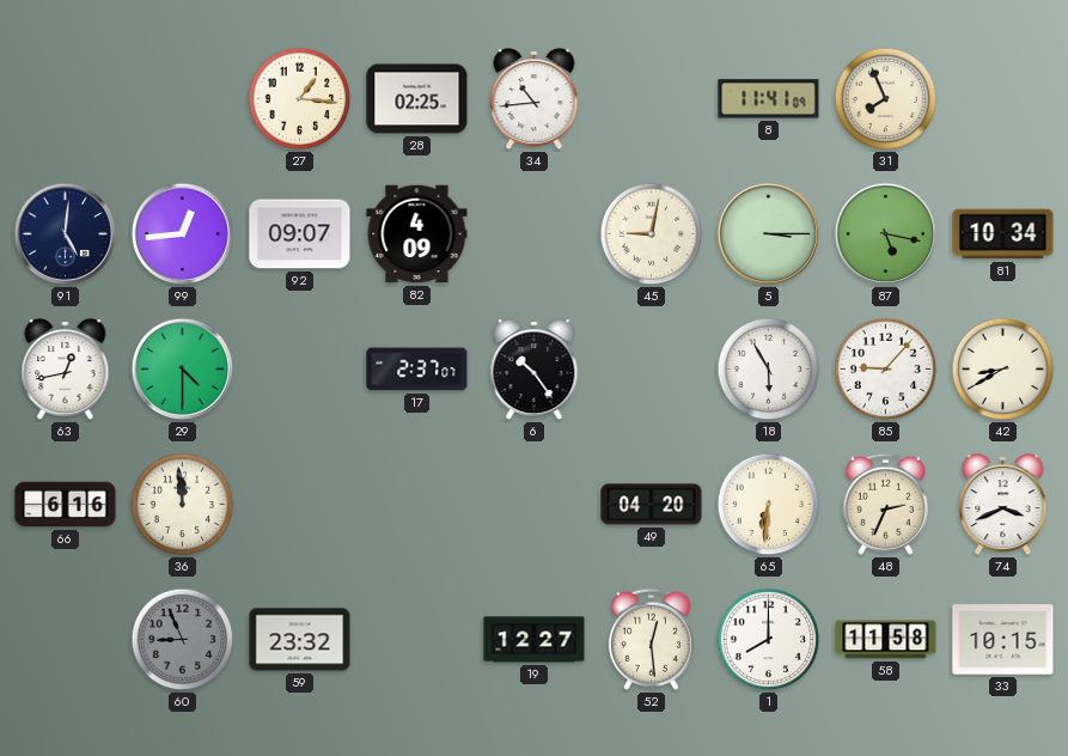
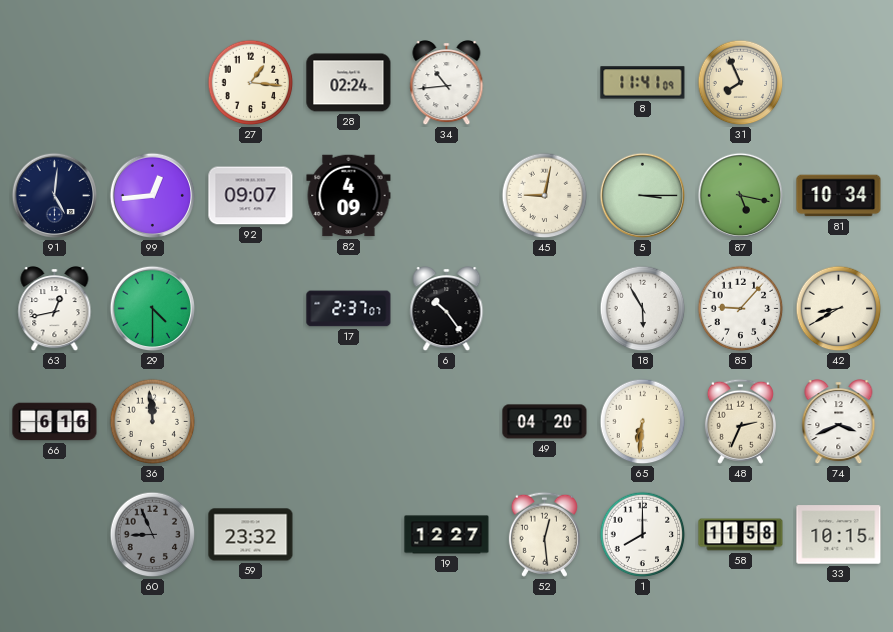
28: 02:25 -> 02:24
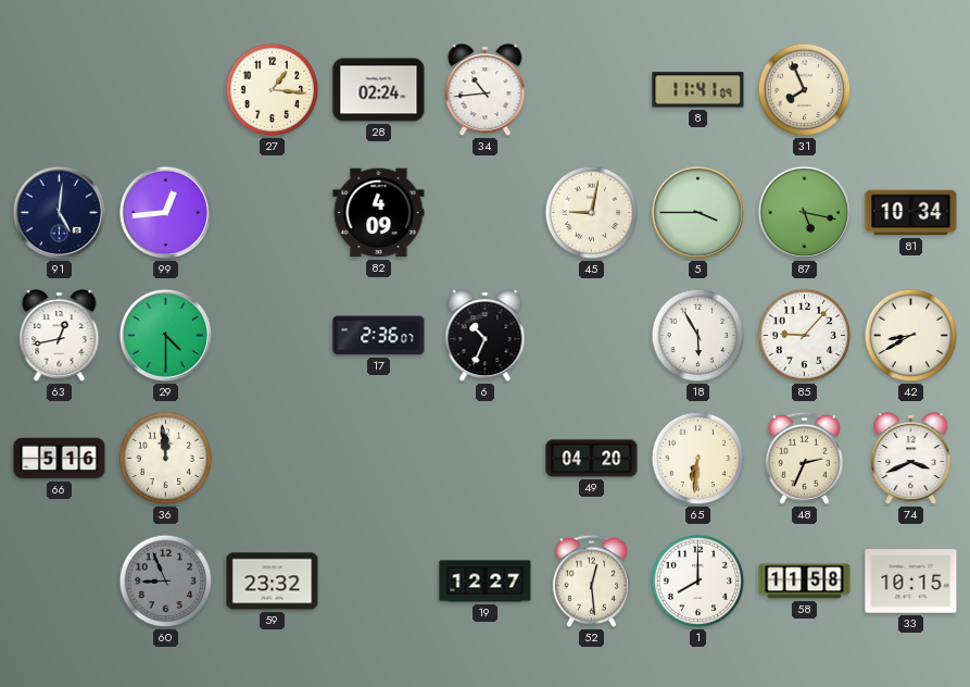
92: 09:07 -> none
5: 3:15 -> 3:45
17: 2:37 -> 2:36
6: 10:24 -> 10:34
66: 6:16 -> 5:16
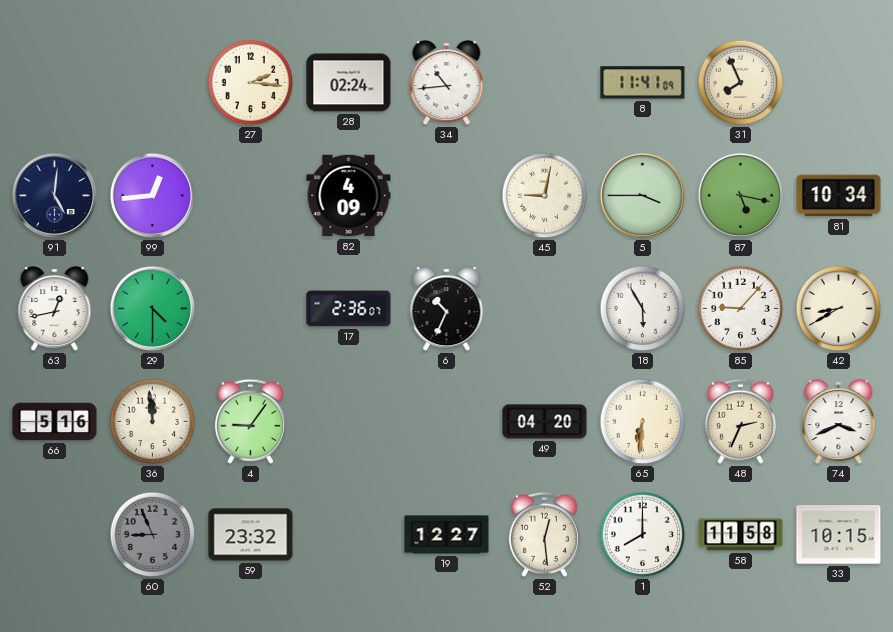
27: 1:16 -> 2:16
4: none -> 9:06
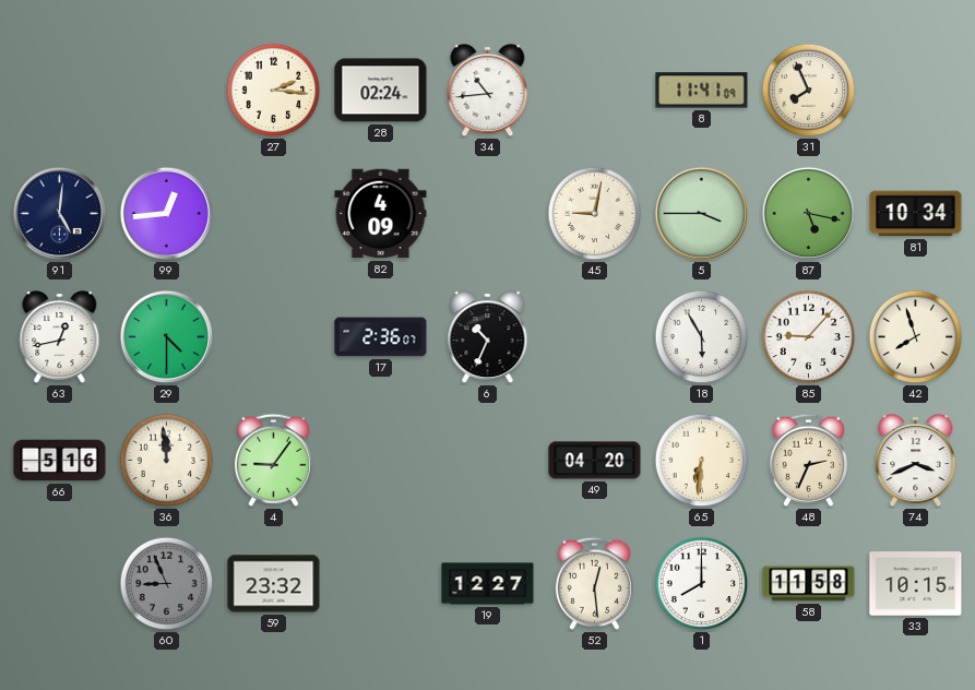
42: 8:40 -> 7:57
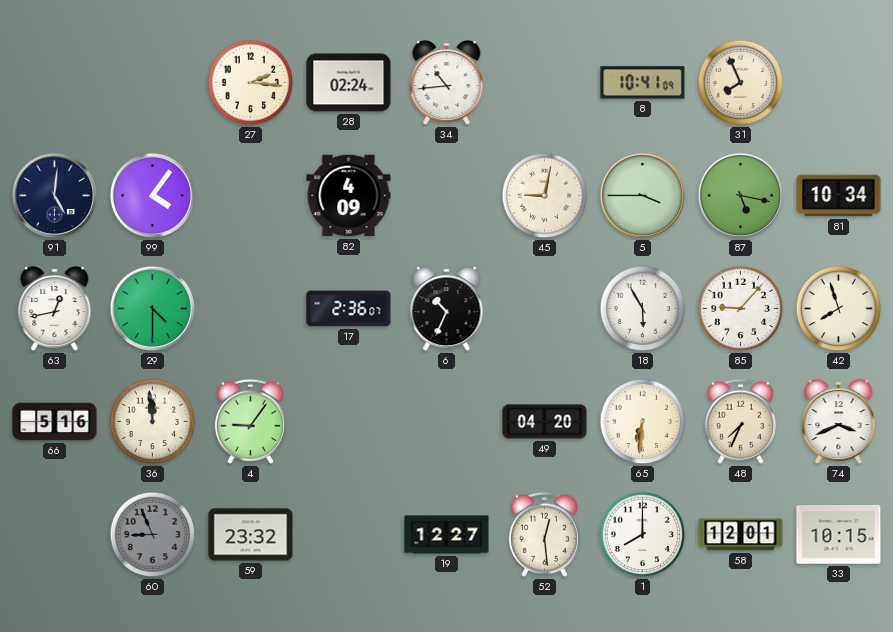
8: 11:41 -> 10:41
99: 12:44 -> 4:06
48: 2:34 -> 7:34
58: 11:58 -> 12:01
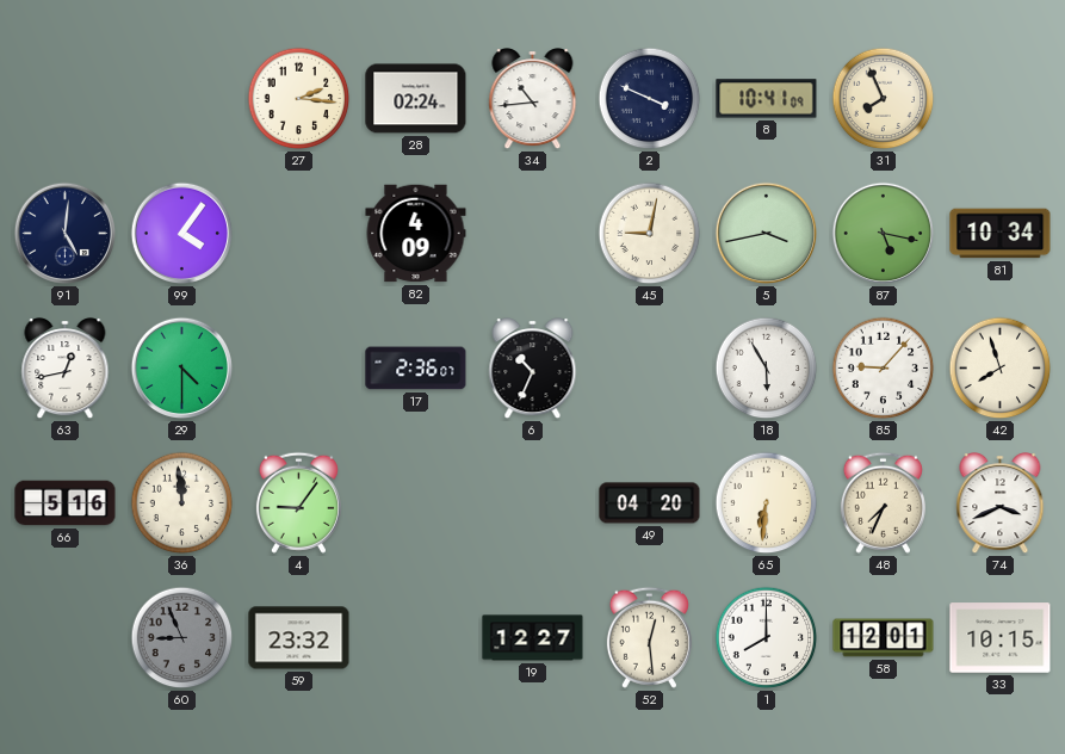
2: none -> 3:49
5: 3:45 -> 3:43
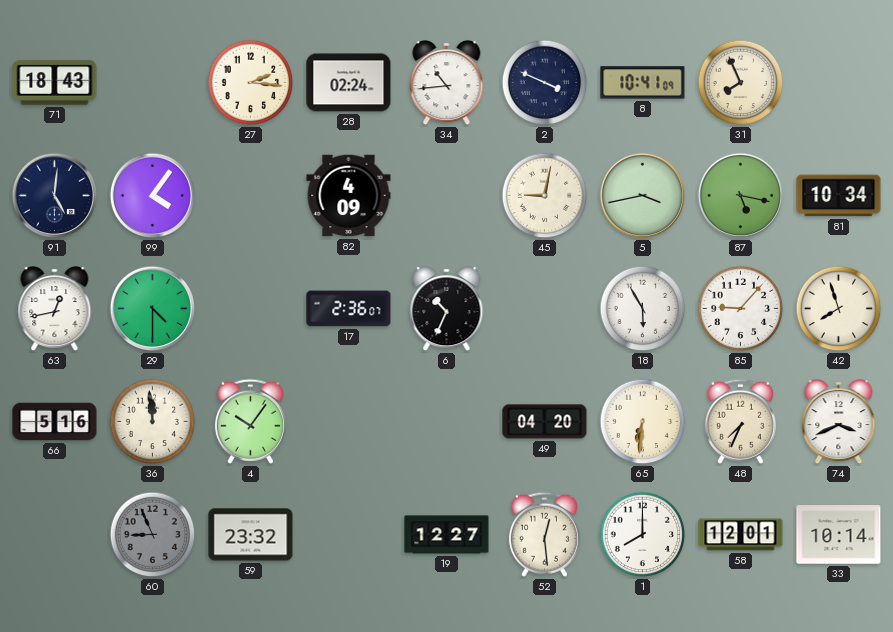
71: none -> 18:43
4: 9:06 -> 10:06
33: 10:15 -> 10:14
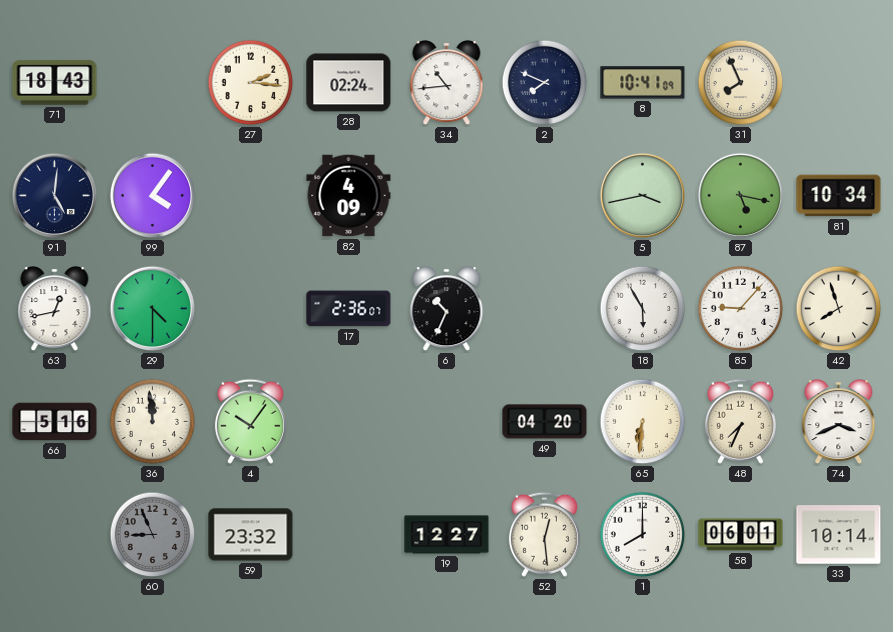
2: 3:49 -> 7:49
45: 9:02 -> none
58: 12:01 -> 06:01
